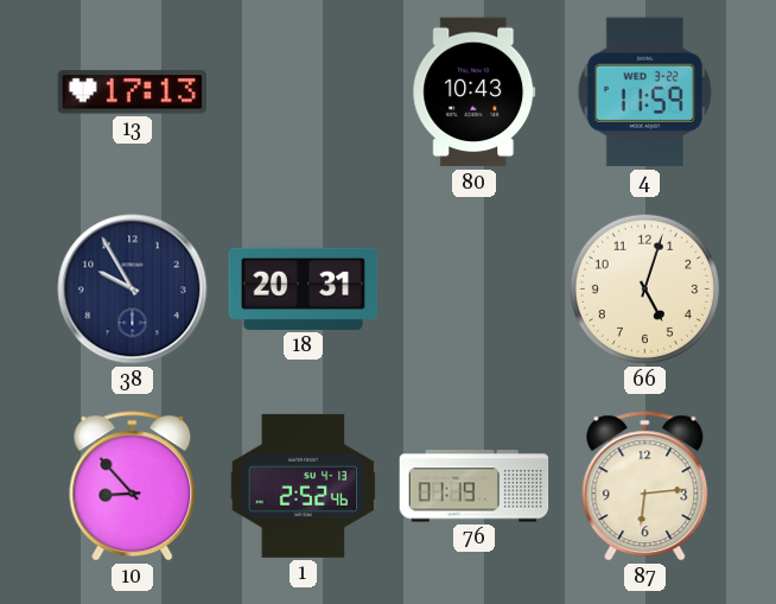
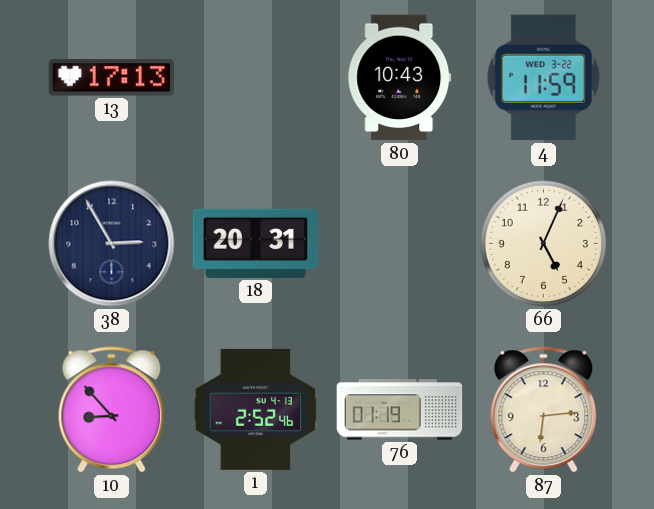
38: 9:55 -> 2:55
66: 5:03 -> 5:04
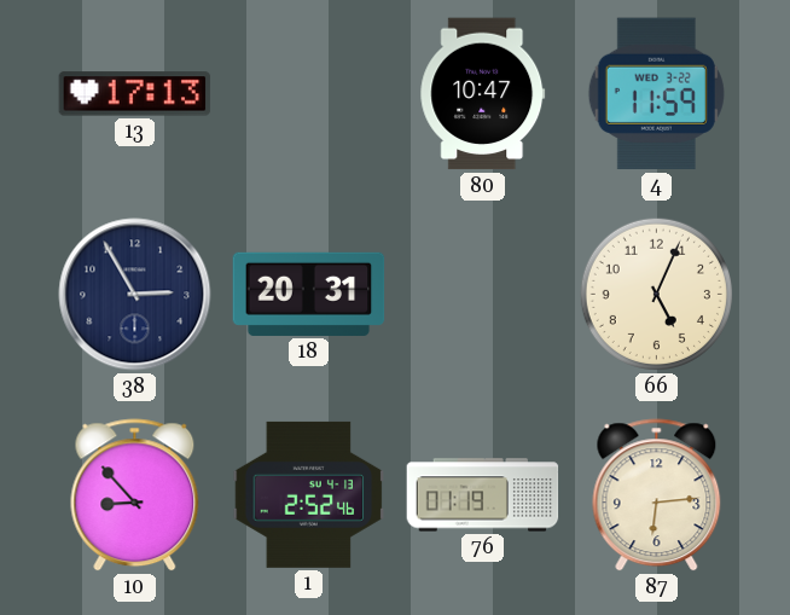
80: 10:43 -> 10:47
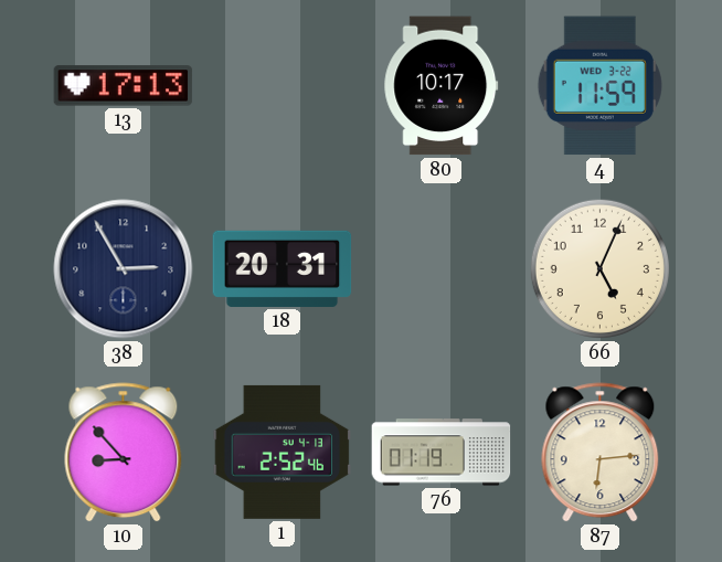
80: 10:47 -> 10:17
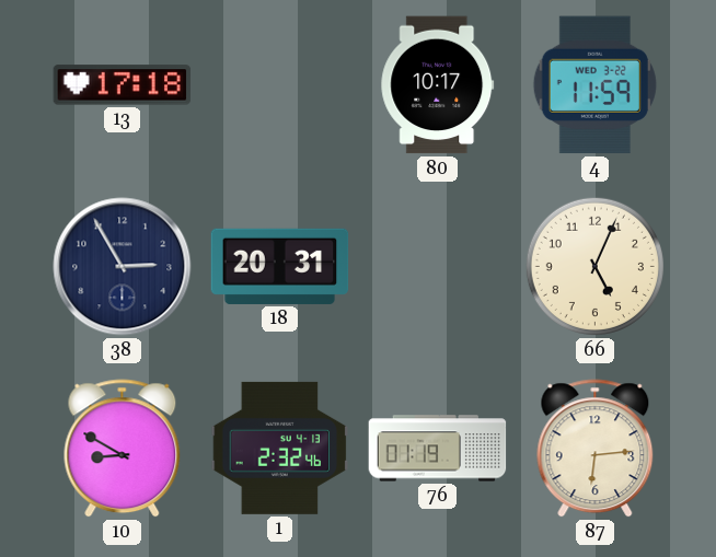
13: 17:13 -> 17:18
10: 8:53 -> 8:50
1: 2:52 -> 2:32
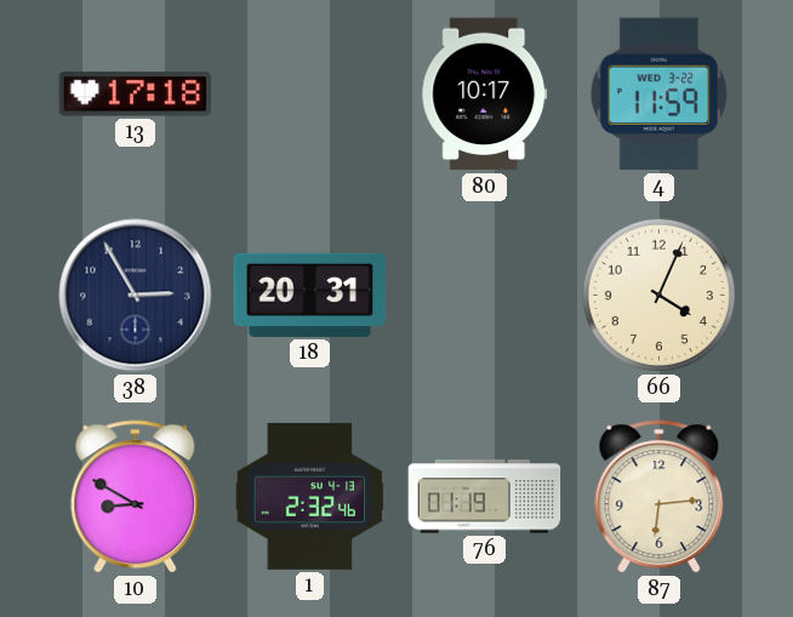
66: 5:04 -> 4:04
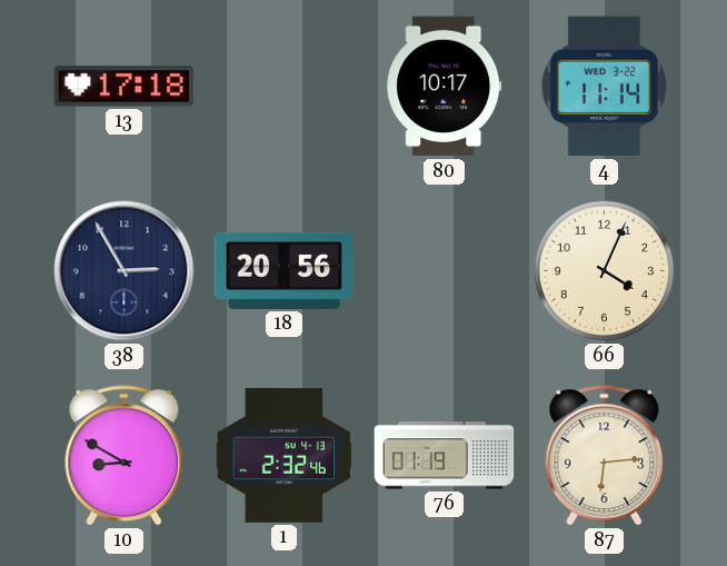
4: 11:59 -> 11:14
18: 20:31 -> 20:56
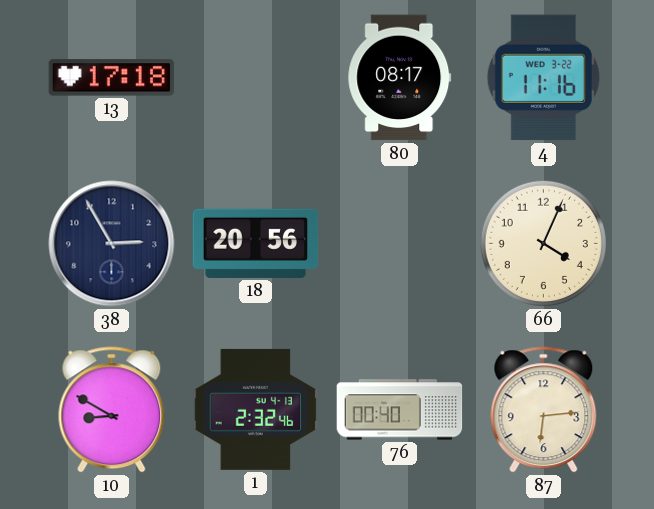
80: 10:17 -> 08:17
4: 11:14 -> 11:16
76: 01:19 -> 00:40
